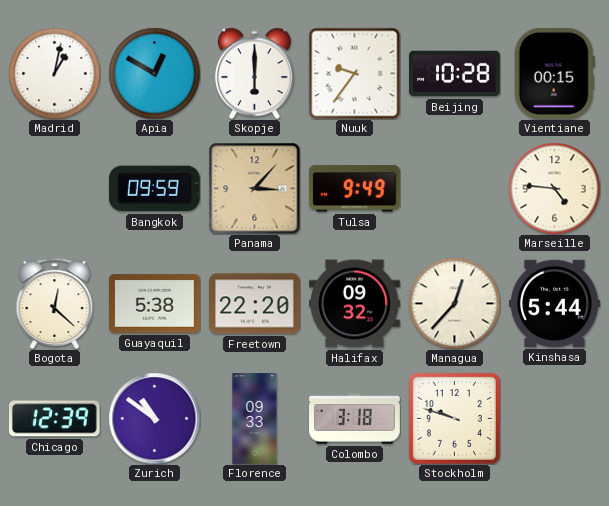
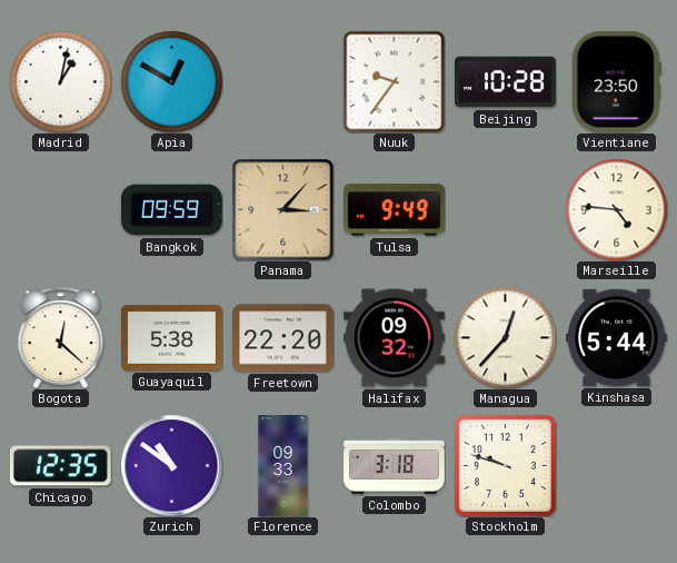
Skopje: 6:00 -> none
Vientiane: 00:15 -> 23:50
Chicago: 12:39 -> 12:35
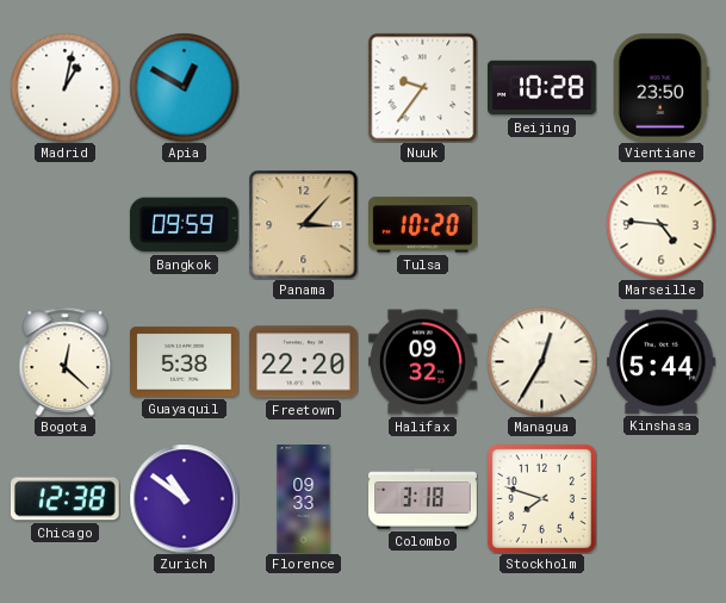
Tulsa: 9:49 -> 10:20
Managua: 12:37 -> 12:35
Chicago: 12:35 -> 12:38
Stockholm: 9:48 -> 7:48
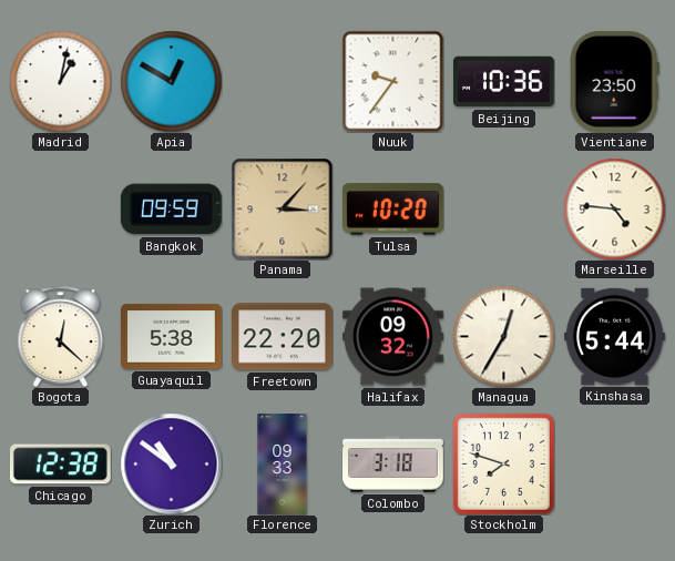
Beijing: 10:28 -> 10:36
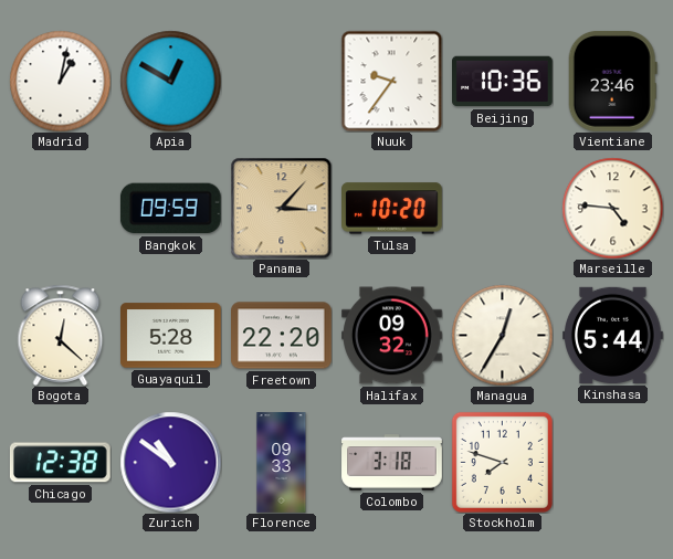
Vientiane: 23:50 -> 23:46
Guayaquil: 5:38 -> 5:28
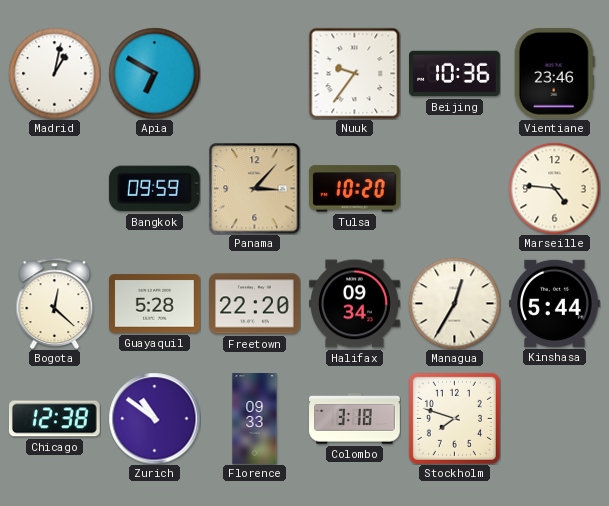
Apia: 12:50 -> 6:50
Halifax: 09:32 -> 09:34
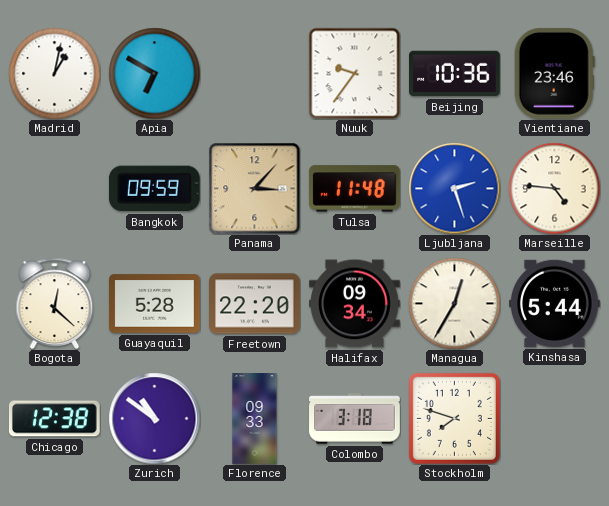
Tulsa: 10:20 -> 11:48
Ljubljana: none -> 2:27
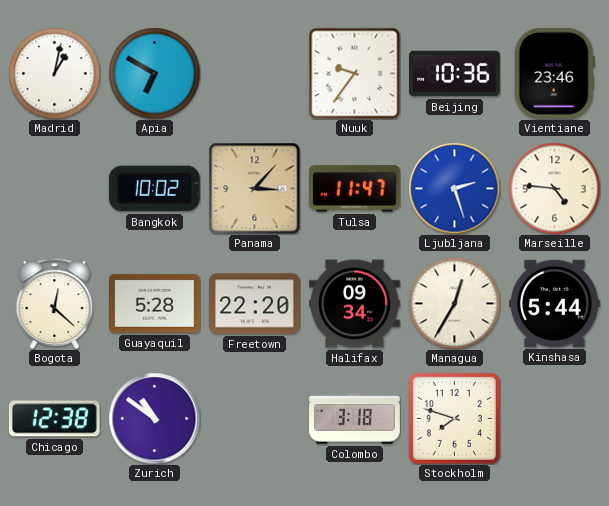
Bangkok: 09:59 -> 10:02
Tulsa: 11:48 -> 11:47
Florence: 09:33 -> none
